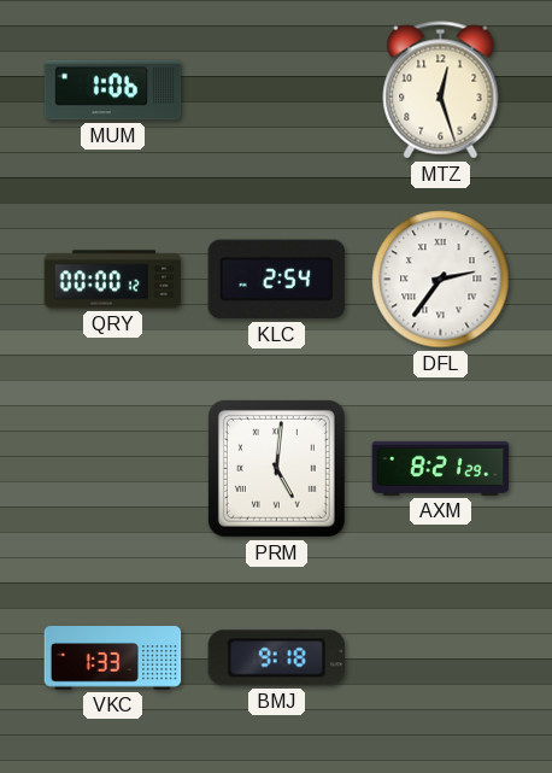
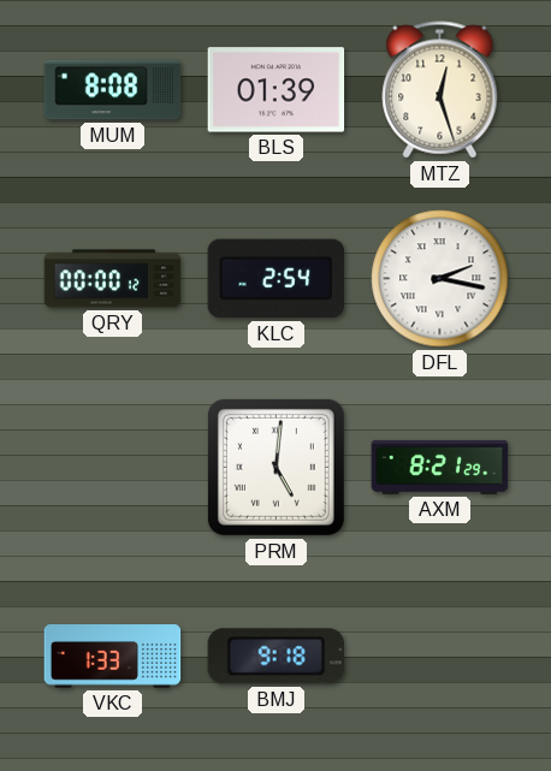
MUM: 1:06 -> 8:08
BLS: none -> 01:39
DFL: 2:36 -> 2:17
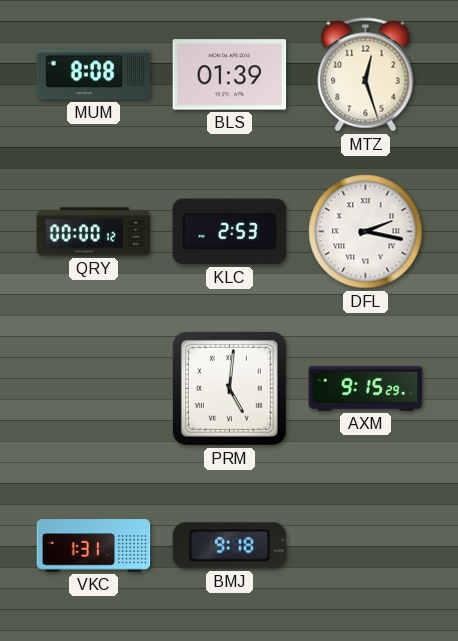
KLC: 2:54 -> 2:53
AXM: 8:21 -> 9:15
VKC: 1:33 -> 1:31
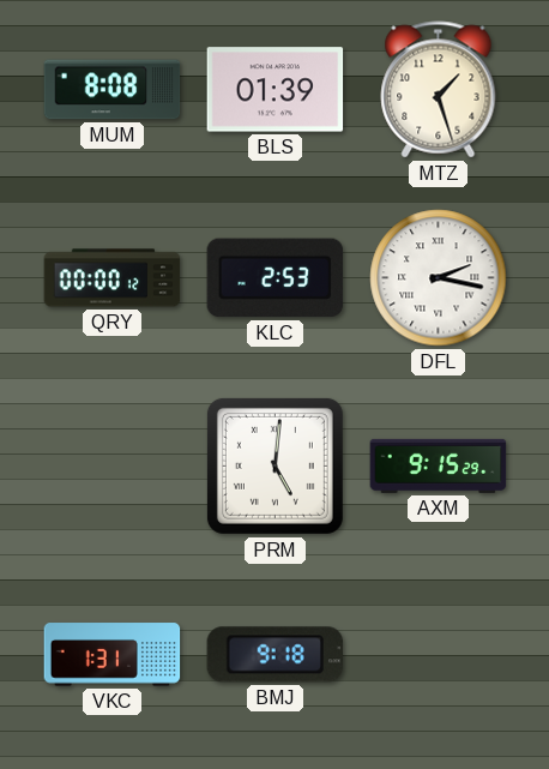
MTZ: 12:27 -> 1:27
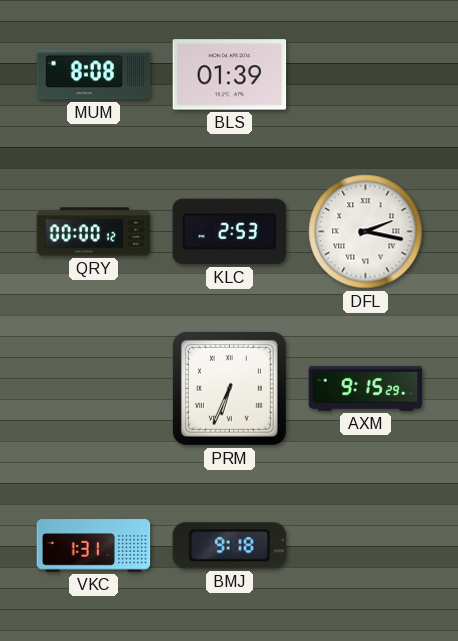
MTZ: 1:27 -> none
PRM: 5:01 -> 6:34
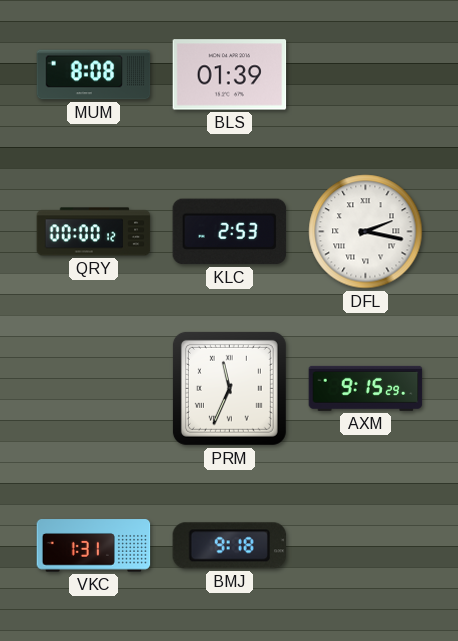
PRM: 6:34 -> 11:34
